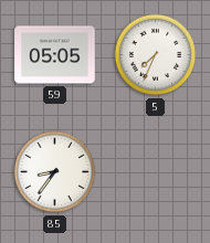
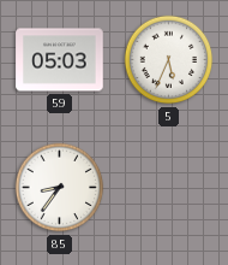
59: 05:05 -> 05:03
5: 7:34 -> 5:34
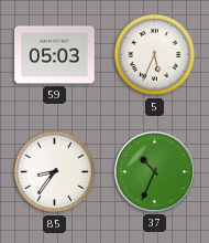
37: none -> 10:34
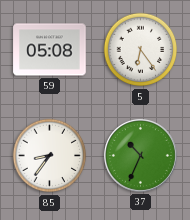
59: 05:03 -> 05:08
5: 5:34 -> 6:24
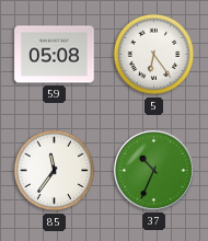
85: 8:36 -> 11:36
